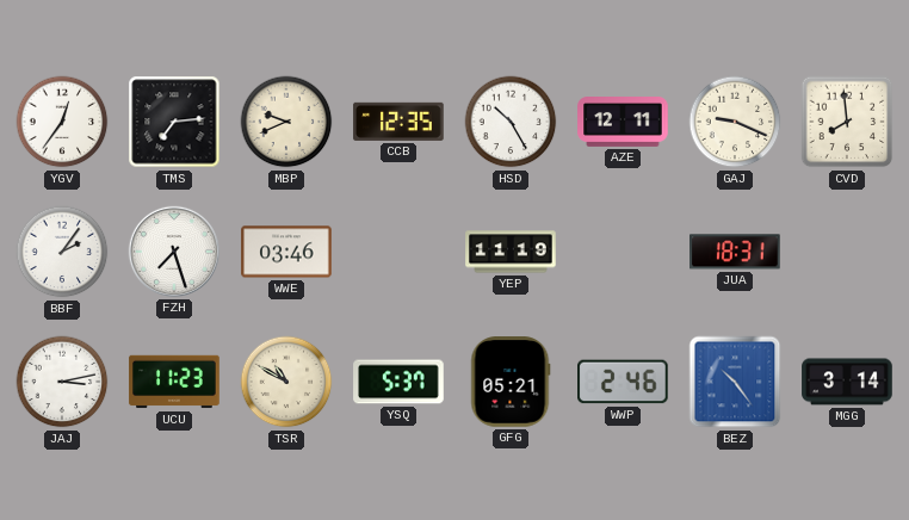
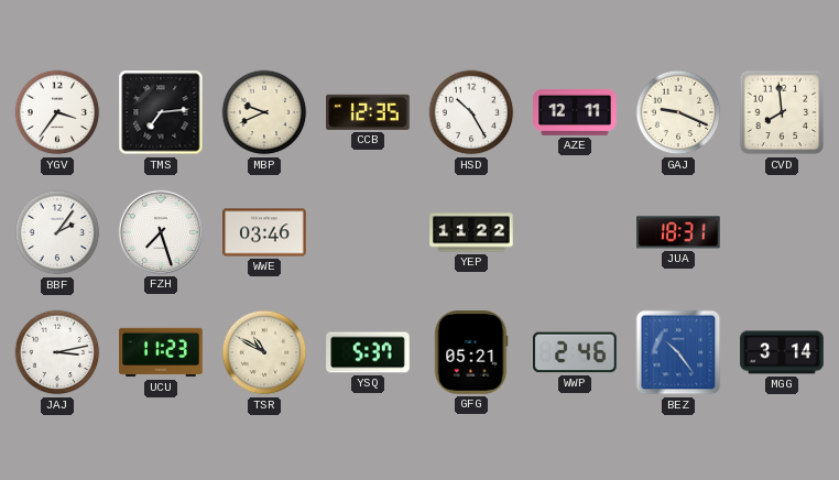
YGV: 12:36 -> 3:36
YEP: 11:19 -> 11:22
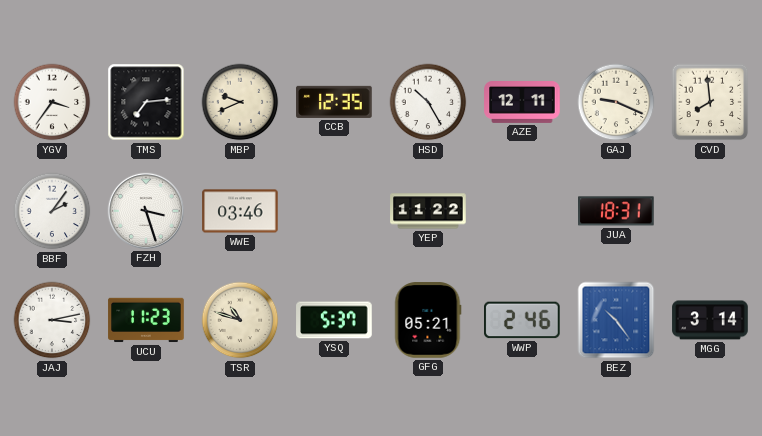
FZH: 7:27 -> 3:27
TSR: 10:50 -> 10:48
